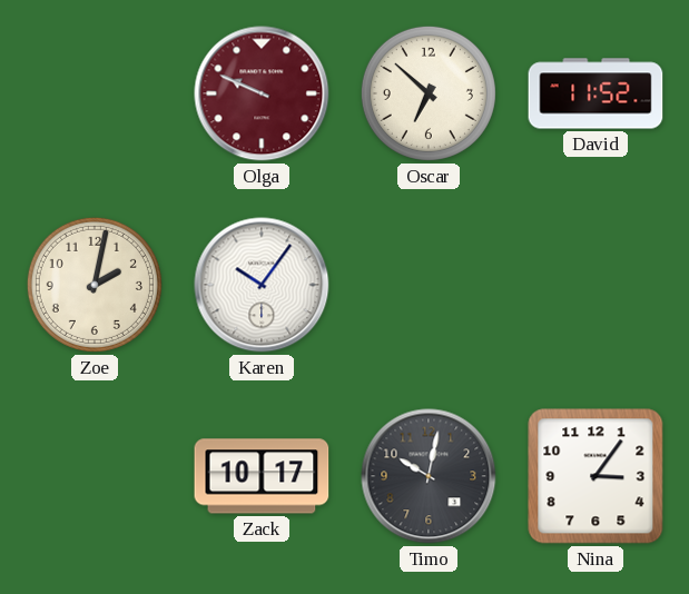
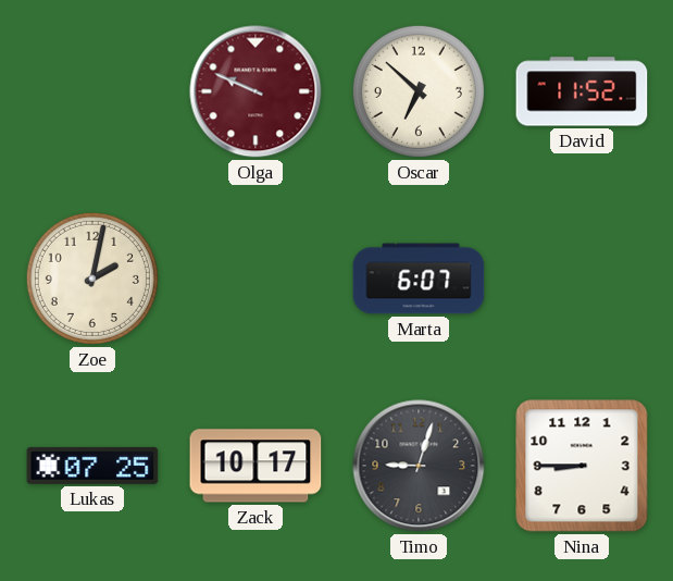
Karen: 10:06 -> none
Marta: none -> 6:07
Lukas: none -> 07:25
Timo: 10:02 -> 9:03
Nina: 3:06 -> 8:45
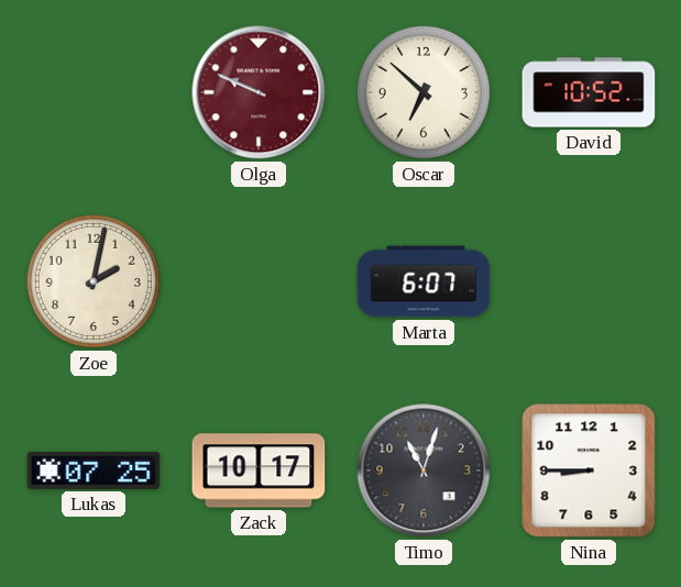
David: 11:52 -> 10:52
Timo: 9:03 -> 11:03
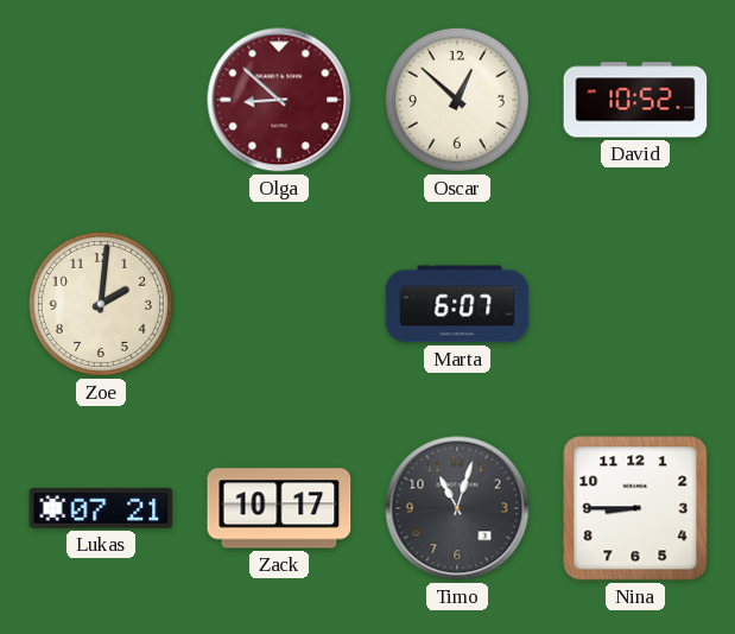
Olga: 9:49 -> 8:52
Oscar: 6:52 -> 12:52
Zoe: 2:02 -> 2:01
Lukas: 07:25 -> 07:21
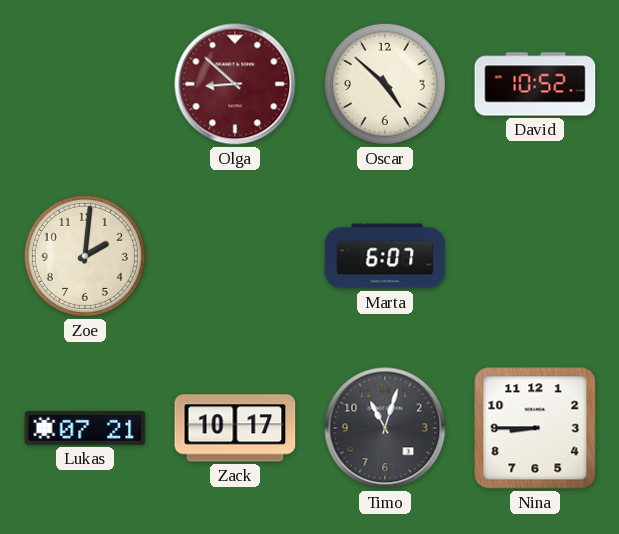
Oscar: 12:52 -> 4:52
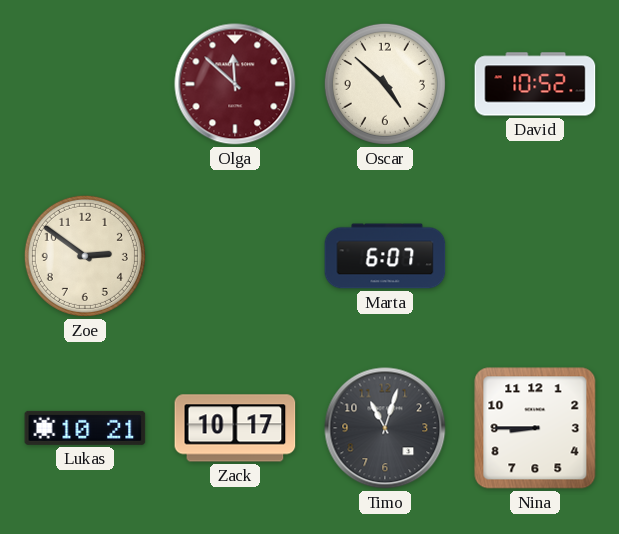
Olga: 8:52 -> 11:52
Zoe: 2:01 -> 2:51
Lukas: 07:21 -> 10:21
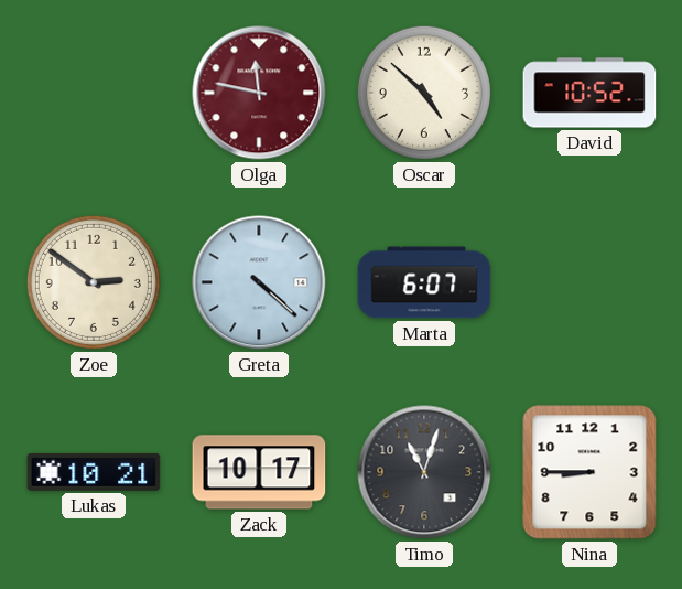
Olga: 11:52 -> 11:47
Greta: none -> 4:22
